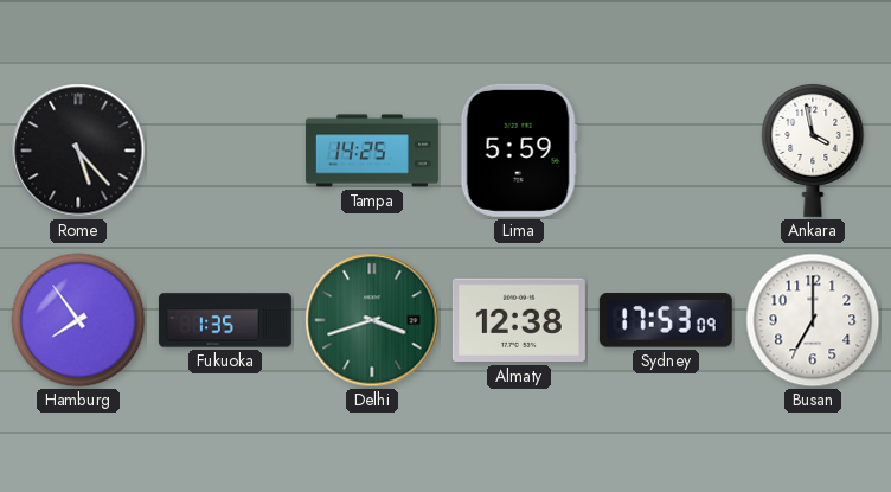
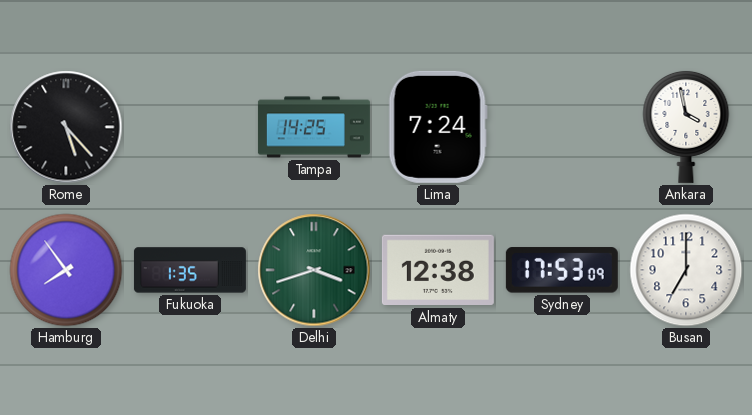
Lima: 5:59 -> 7:24
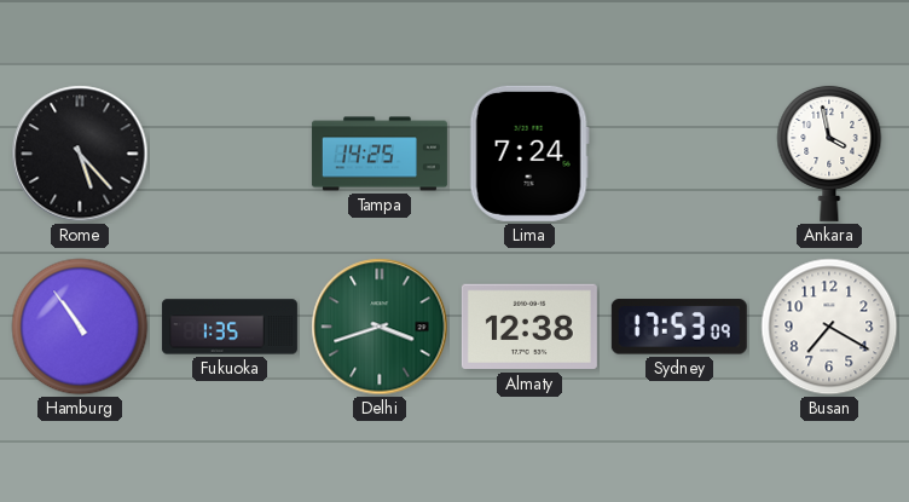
Hamburg: 7:54 -> 10:54
Busan: 7:00 -> 7:20
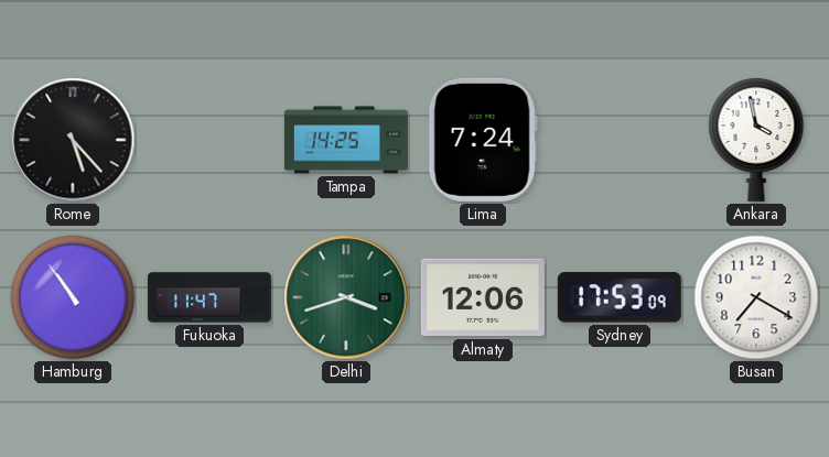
Fukuoka: 1:35 -> 11:47
Almaty: 12:38 -> 12:06
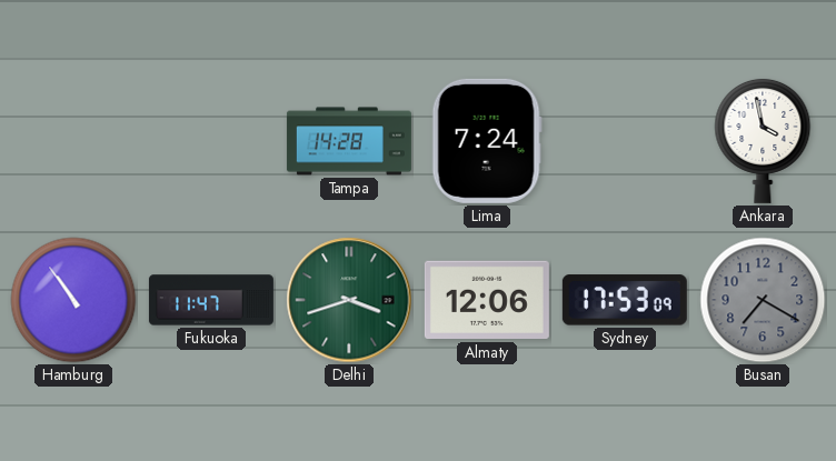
Rome: 5:23 -> none
Tampa: 14:25 -> 14:28
Busan dial: white -> grey
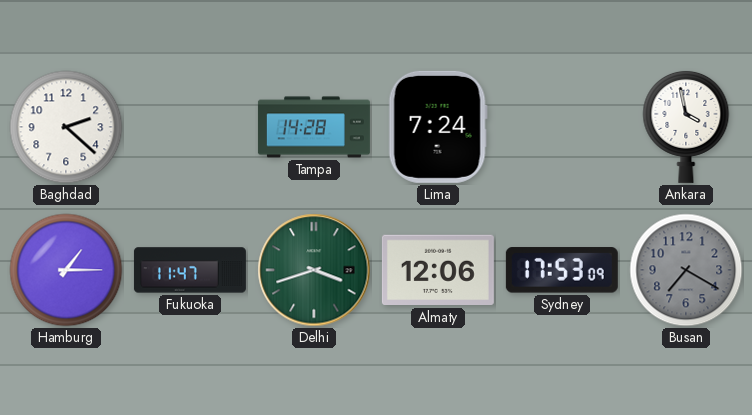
Baghdad: none -> 2:22
Hamburg: 10:54 -> 1:15
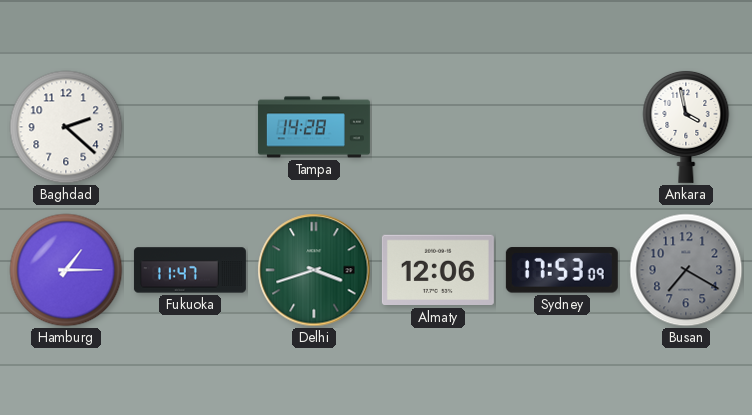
Lima: 7:24 -> none
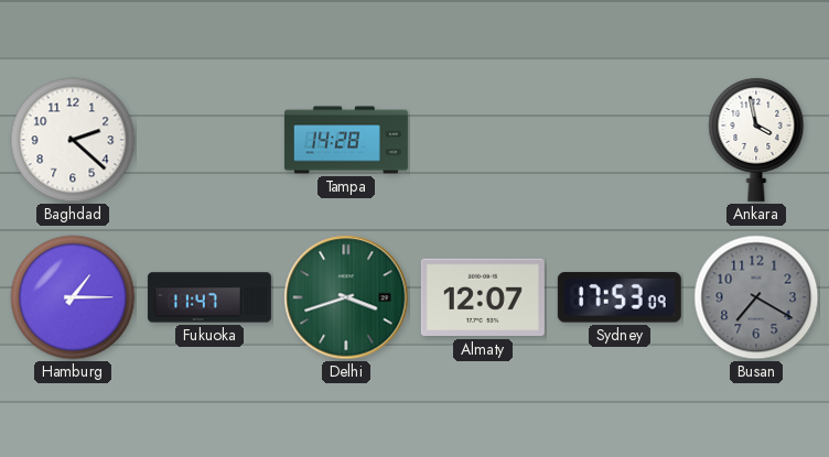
Almaty: 12:06 -> 12:07
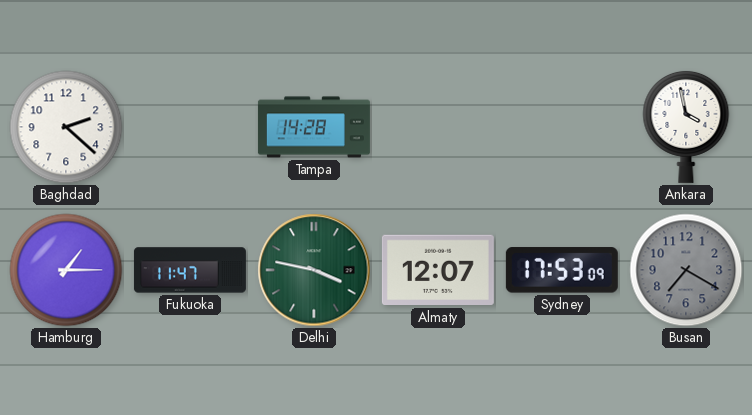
Delhi: 3:42 -> 3:47
